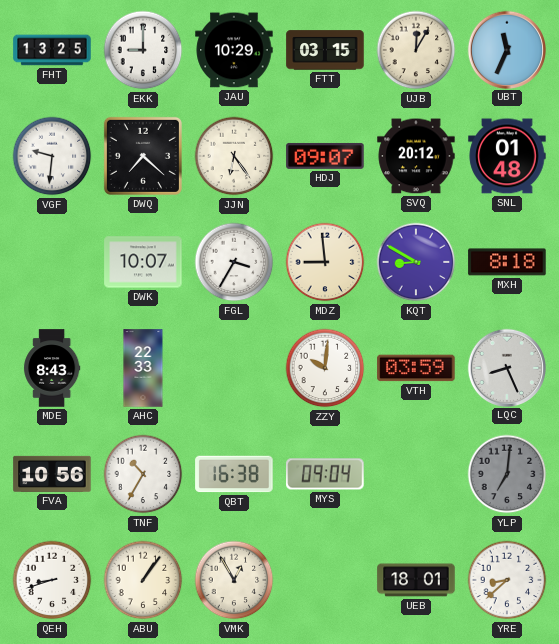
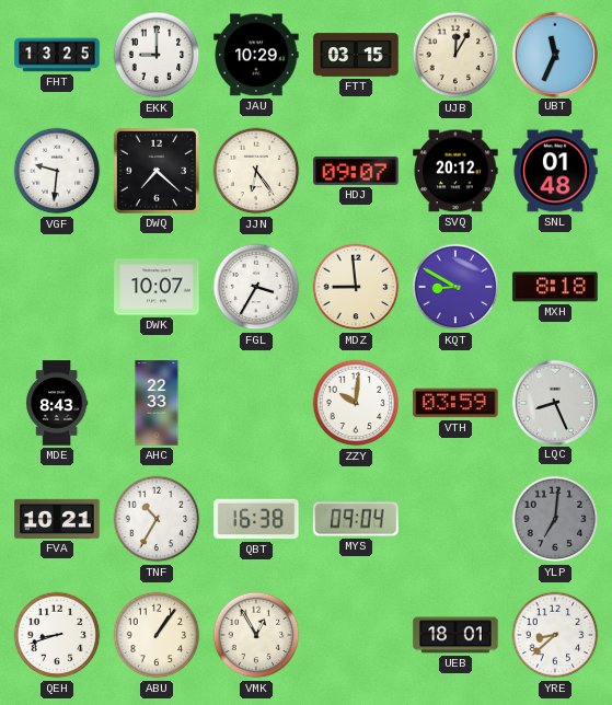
FVA: 10:56 -> 10:21
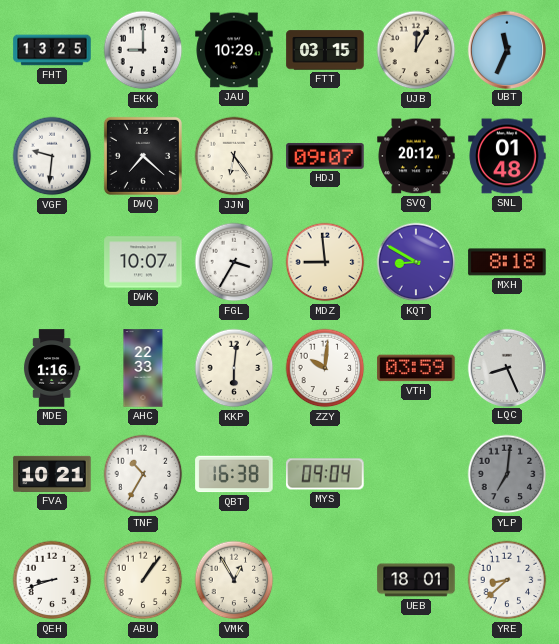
MDE: 8:43 -> 1:16
KKP: none -> 6:01
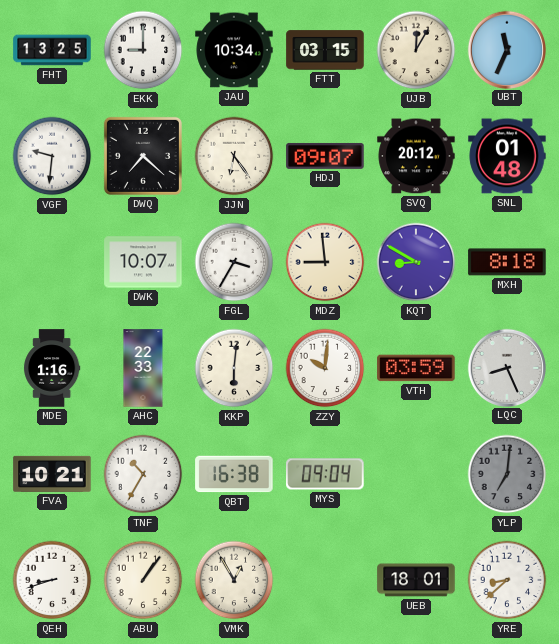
JAU: 10:29 -> 10:34
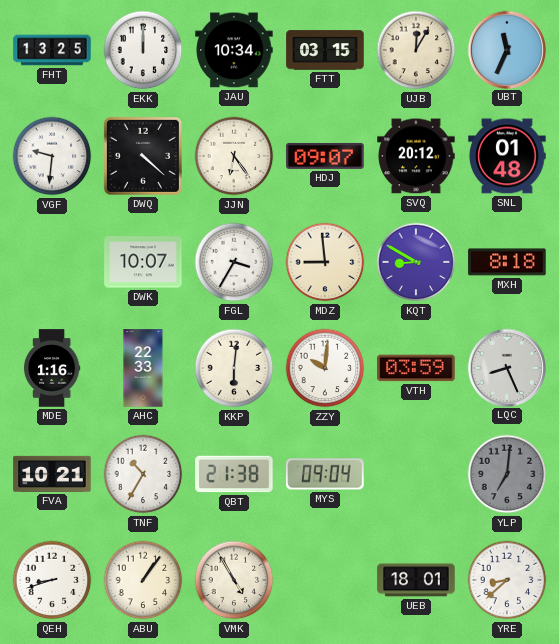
EKK: 9:00 -> 12:00
DWQ: 7:22 -> 4:22
QBT: 16:38 -> 21:38
VMK: 12:55 -> 4:55
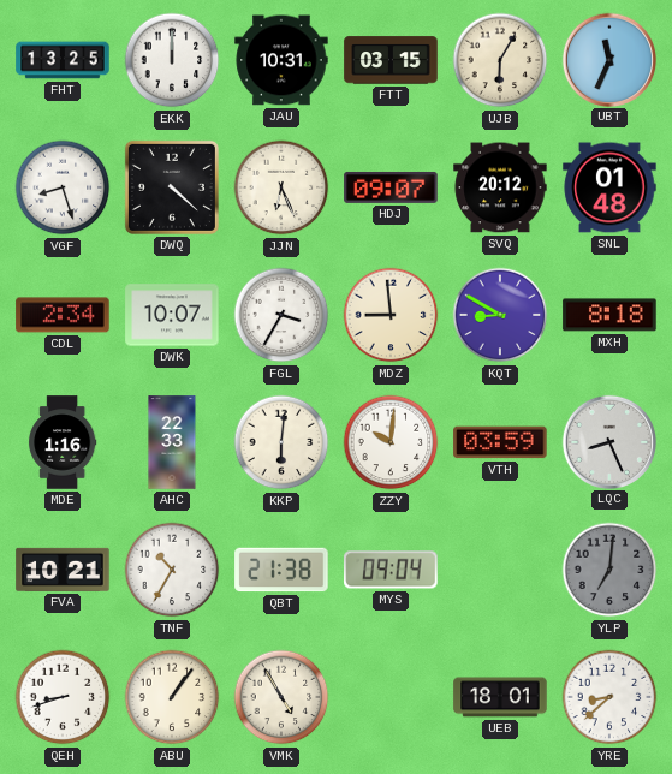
JAU: 10:34 -> 10:31
UJB: 12:05 -> 6:05
VGF: 9:31 -> 8:27
JJN: 6:24 -> 6:26
CDL: none -> 2:34
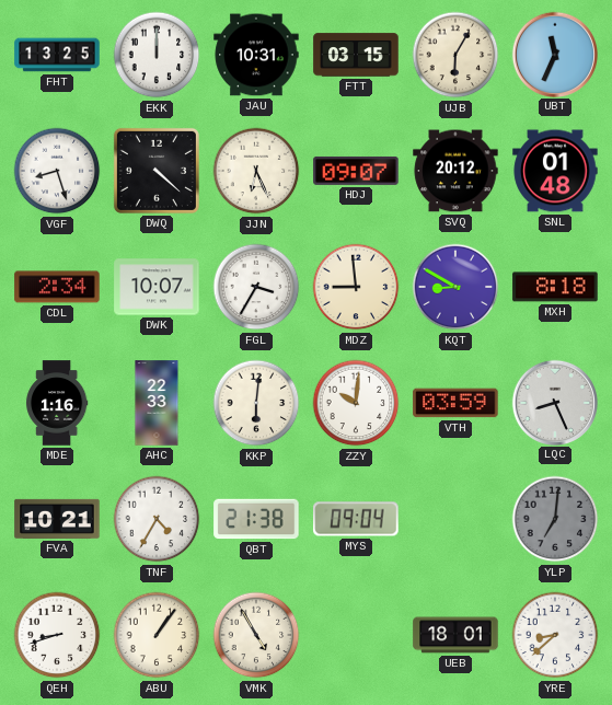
TNF: 10:35 -> 4:35
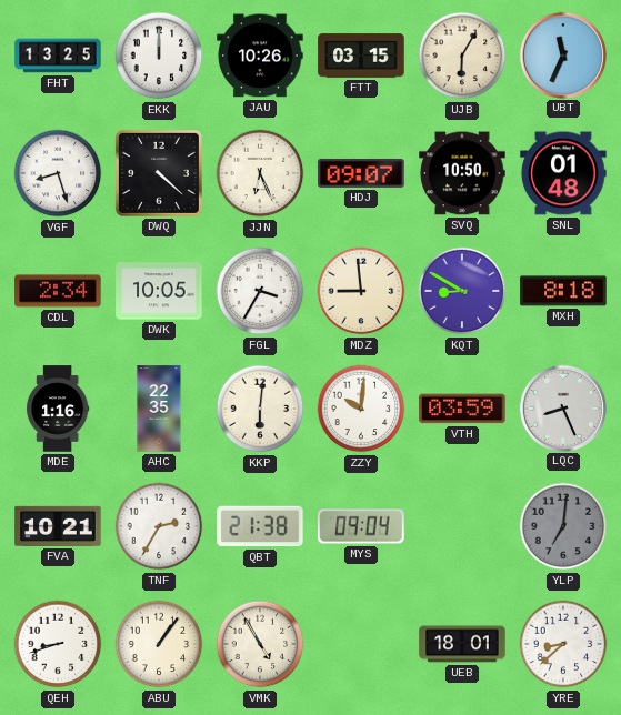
JAU: 10:31 -> 10:26
SVQ: 20:12 -> 10:50
DWK: 10:07 -> 10:05
AHC: 22:33 -> 22:35
TNF: 4:35 -> 2:35
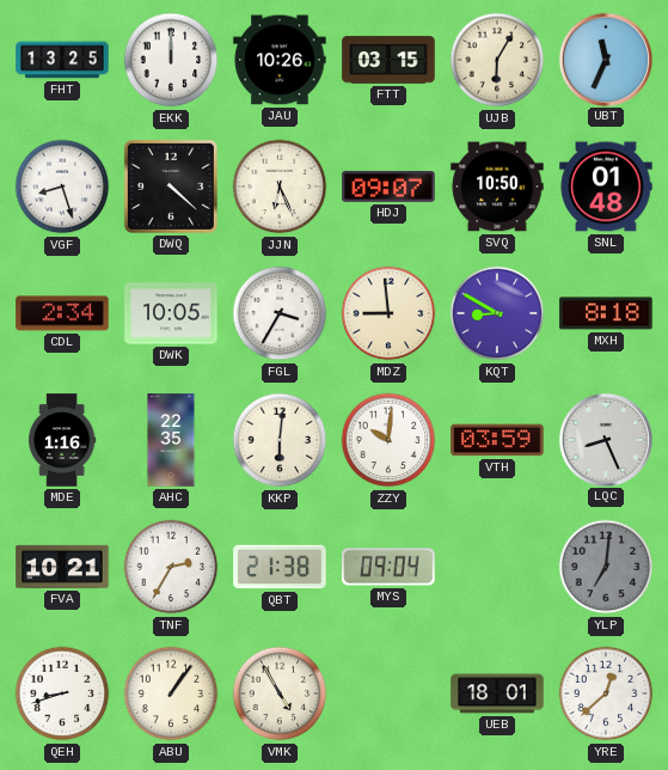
YRE: 8:38 -> 12:38
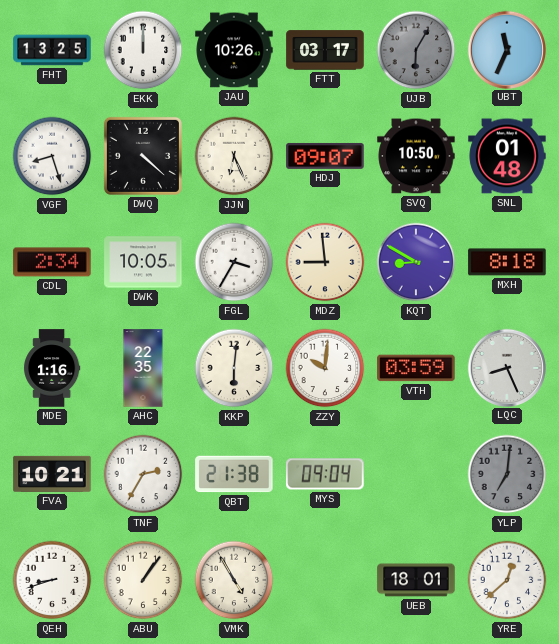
FTT: 03:15 -> 03:17
UJB dial: cream -> grey
